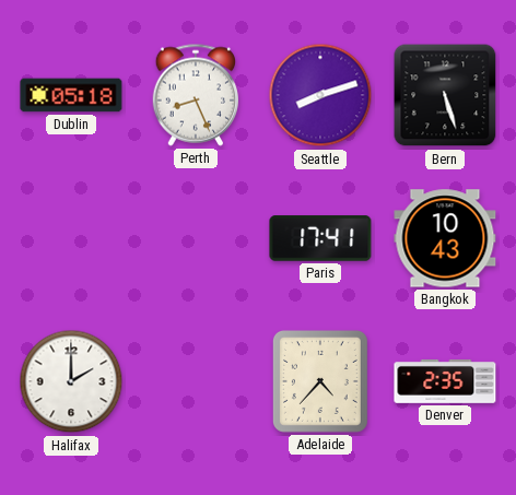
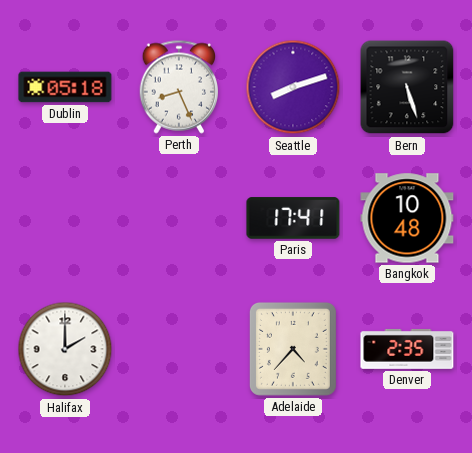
Bangkok: 10:43 -> 10:48
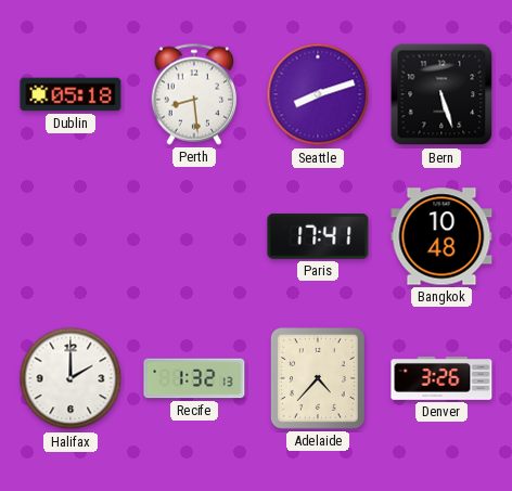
Perth: 8:26 -> 8:29
Recife: none -> 1:32
Denver: 2:35 -> 3:26
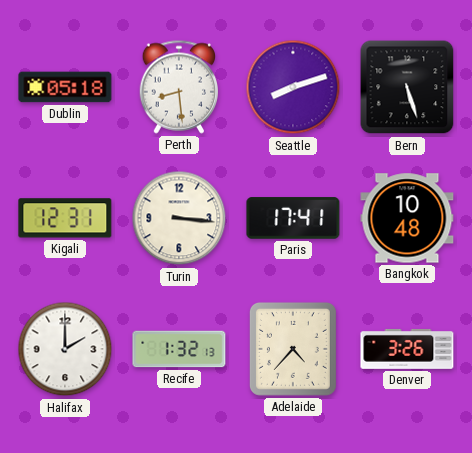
Kigali: none -> 12:31
Turin: none -> 3:16
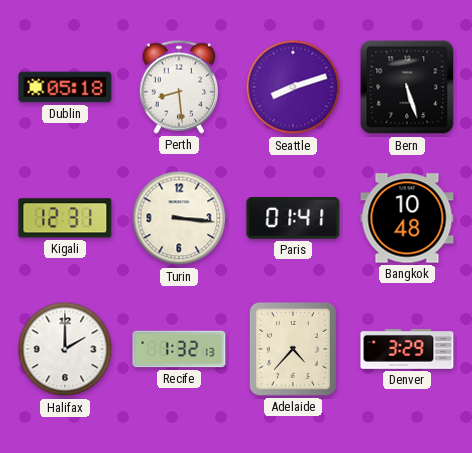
Paris: 17:41 -> 01:41
Denver: 3:26 -> 3:29
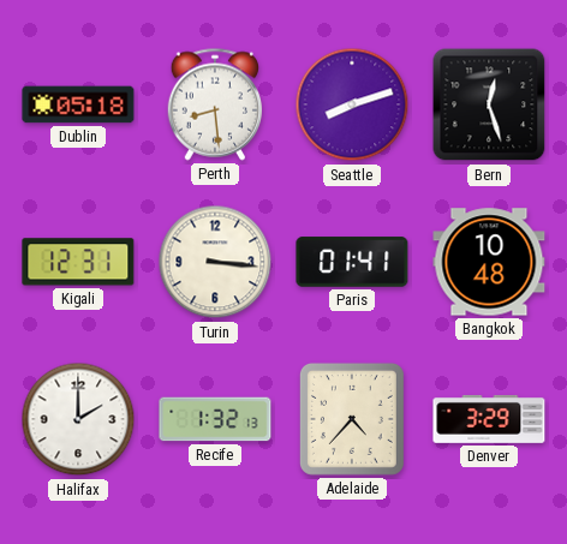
Bern: 5:27 -> 12:27
